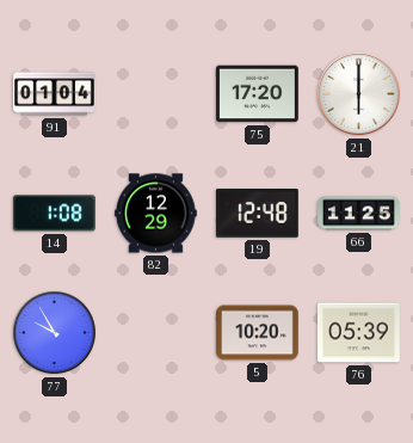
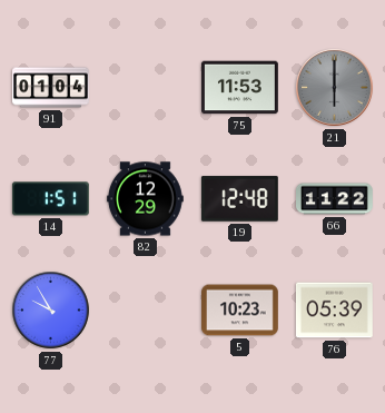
75: 17:20 -> 11:53
21 dial: white -> grey
14: 1:08 -> 1:51
66: 11:25 -> 11:22
5: 10:20 -> 10:23
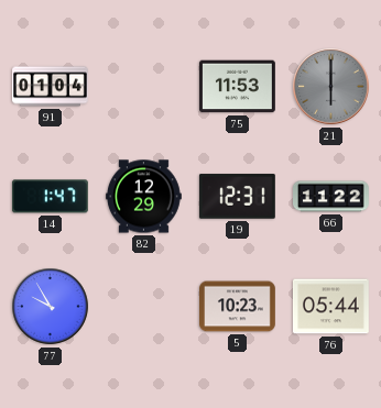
14: 1:51 -> 1:47
19: 12:48 -> 12:31
76: 05:39 -> 05:44
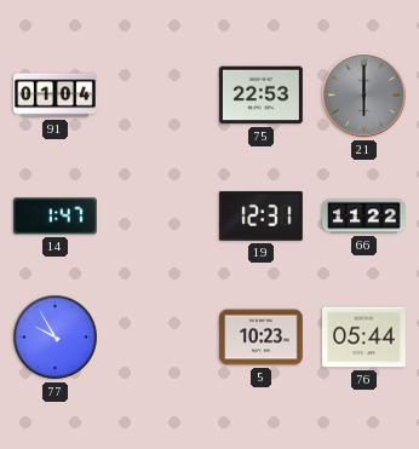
75: 11:53 -> 22:53
82: 12:29 -> none
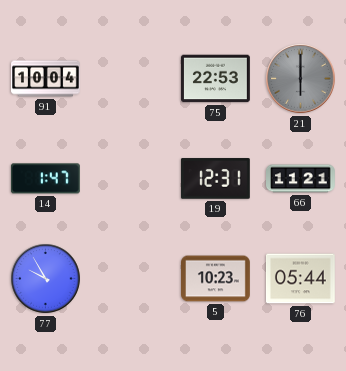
91: 01:04 -> 10:04
66: 11:22 -> 11:21
